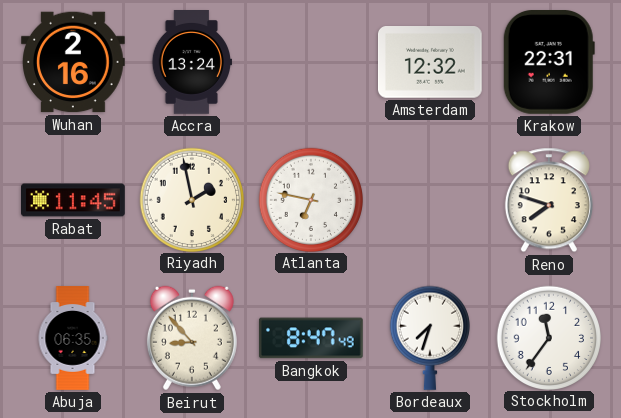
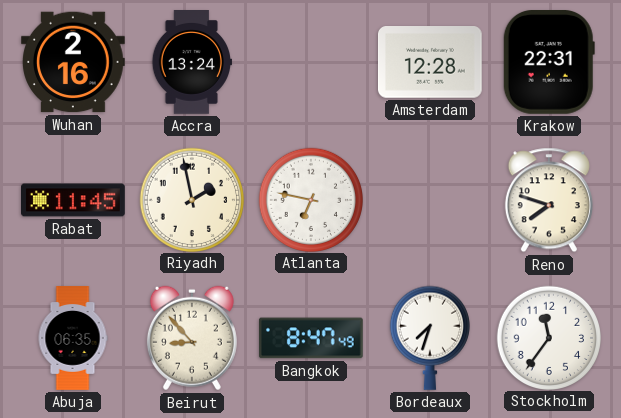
Amsterdam: 12:32 -> 12:28
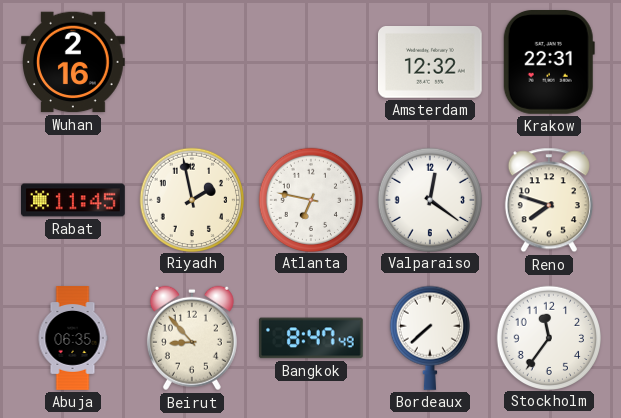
Accra: 13:24 -> none
Amsterdam: 12:28 -> 12:32
Valparaiso: none -> 12:21
Bordeaux: 7:33 -> 7:38
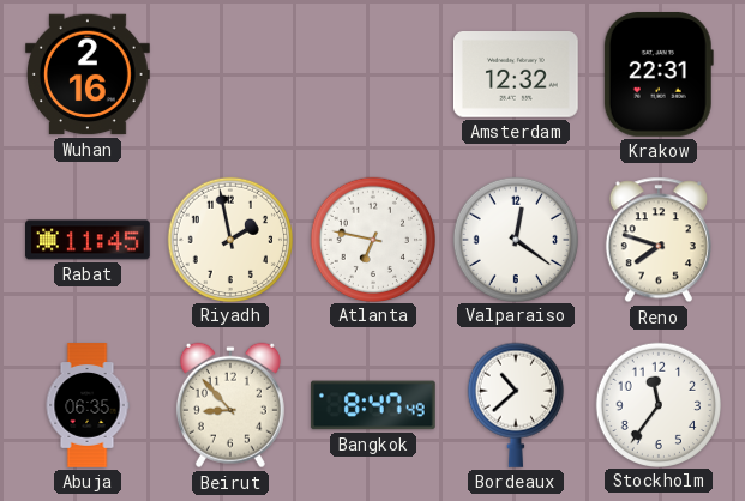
Bordeaux: 7:38 -> 10:38
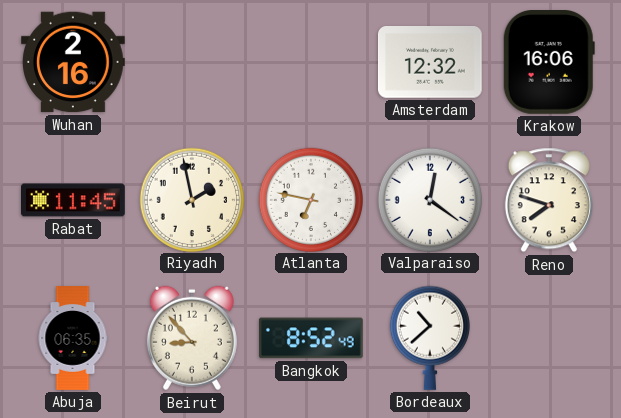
Krakow: 22:31 -> 16:06
Bangkok: 8:47 -> 8:52
Stockholm: 11:36 -> none
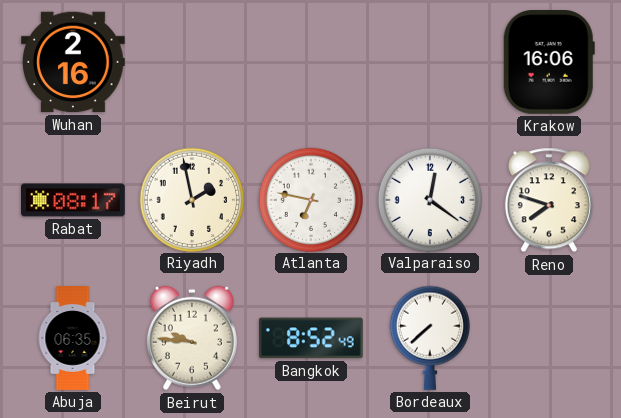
Amsterdam: 12:32 -> none
Rabat: 11:45 -> 08:17
Beirut: 8:53 -> 9:46
Bordeaux: 10:38 -> 7:38
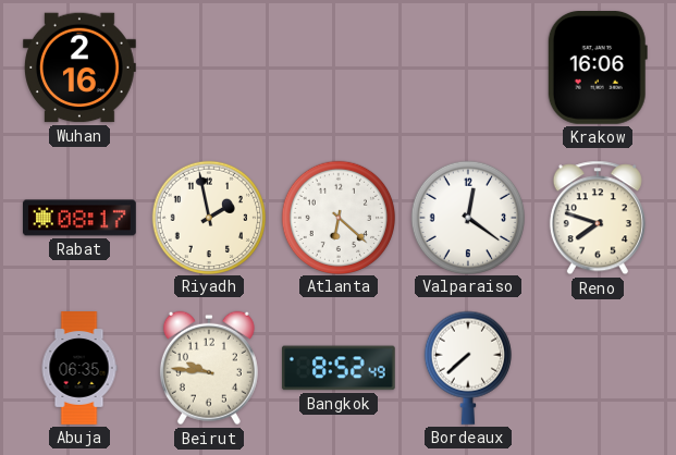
Atlanta: 6:47 -> 6:22
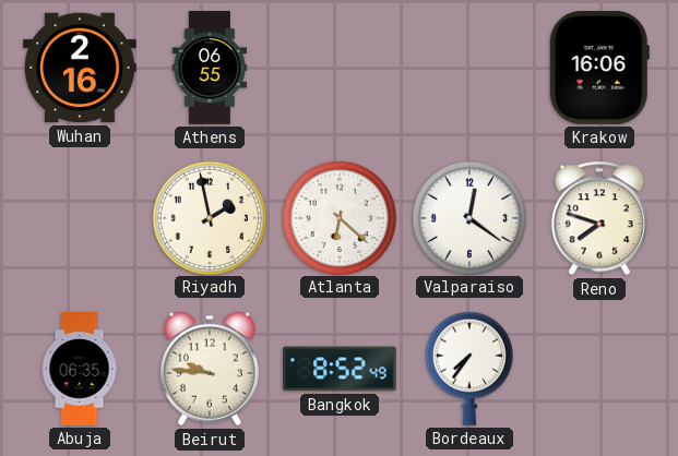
Athens: none -> 06:55
Rabat: 08:17 -> none
Bordeaux: 7:38 -> 7:36
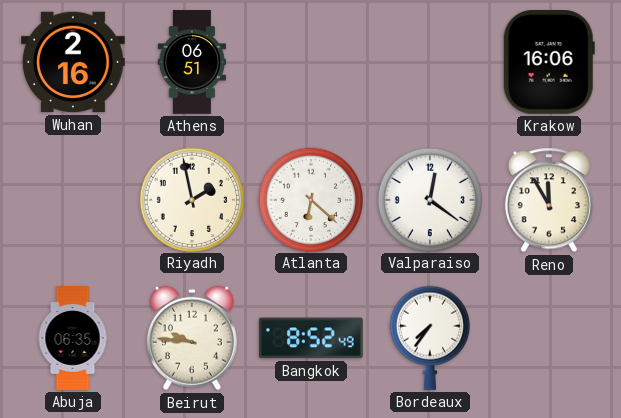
Athens: 06:55 -> 06:51
Reno: 7:48 -> 11:55
